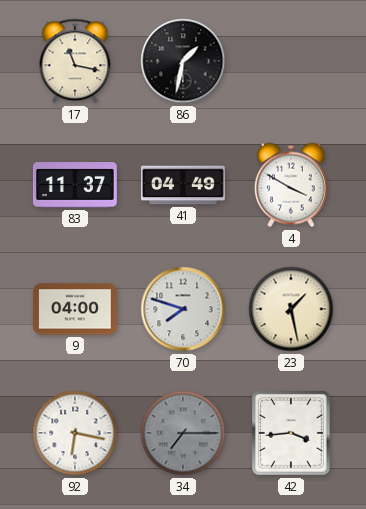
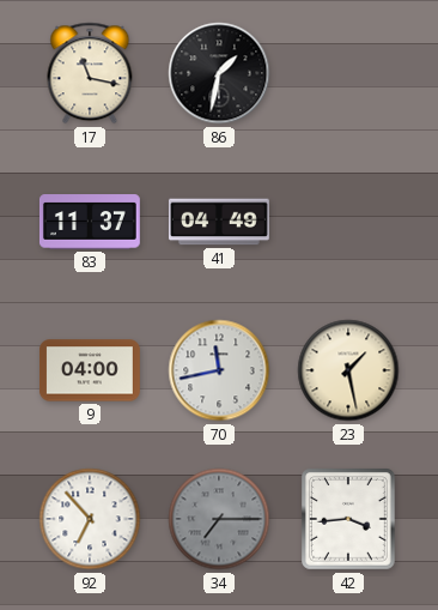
4: 3:50 -> none
70: 7:48 -> 11:43
92: 6:17 -> 6:53
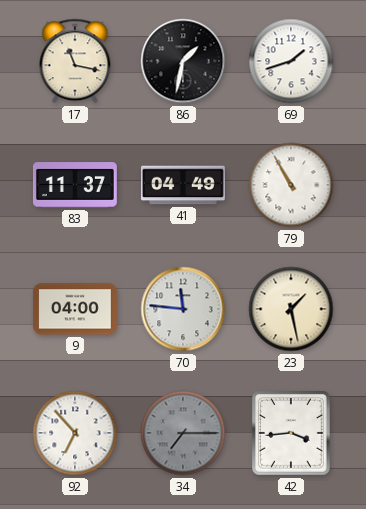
69: none -> 1:42
79: none -> 10:55
70: 11:43 -> 11:46
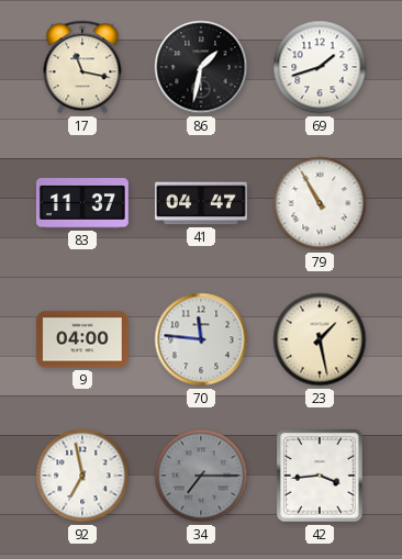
41: 04:49 -> 04:47
92: 6:53 -> 6:58
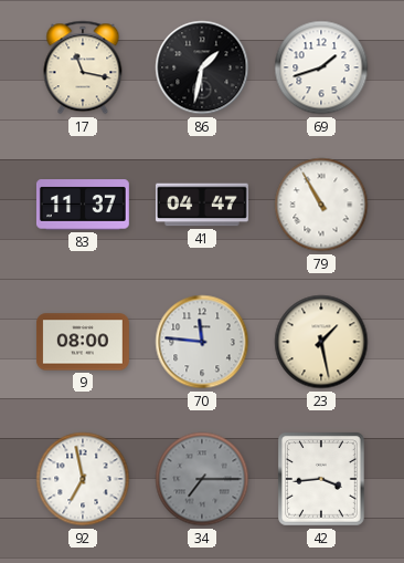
9: 04:00 -> 08:00
